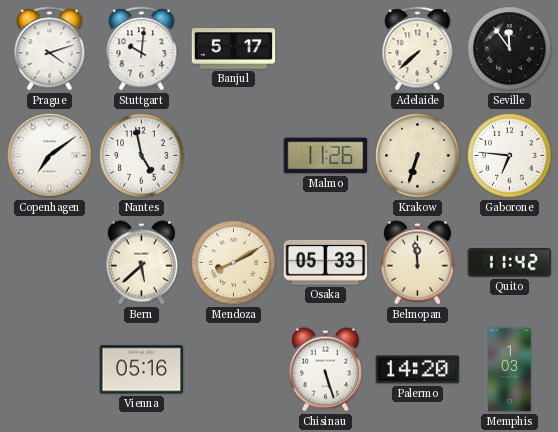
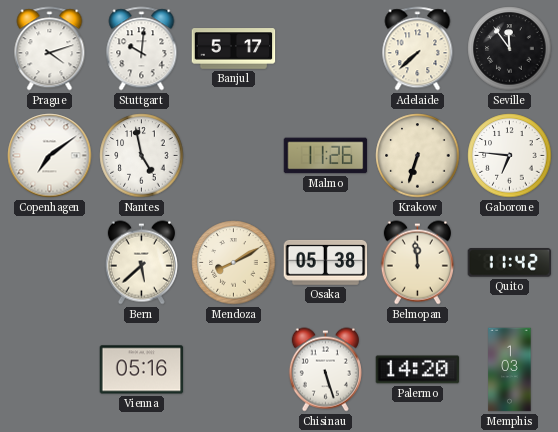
Osaka: 05:33 -> 05:38
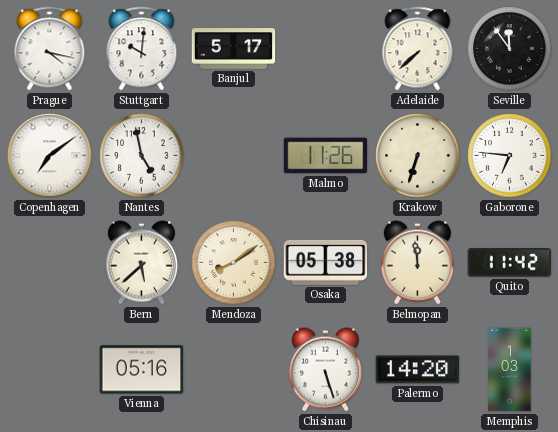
Prague: 4:12 -> 4:17
Mendoza: 8:10 -> 8:09
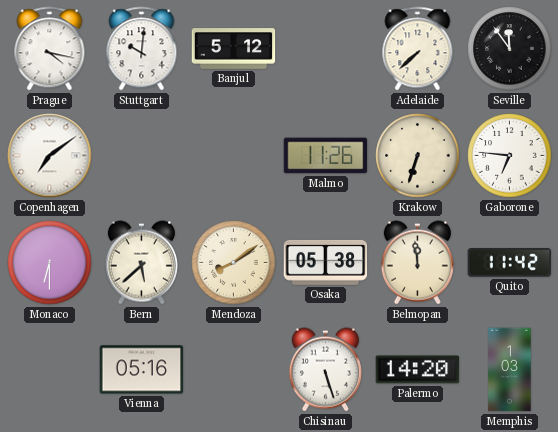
Banjul: 5:17 -> 5:12
Nantes: 4:58 -> none
Monaco: none -> 6:30
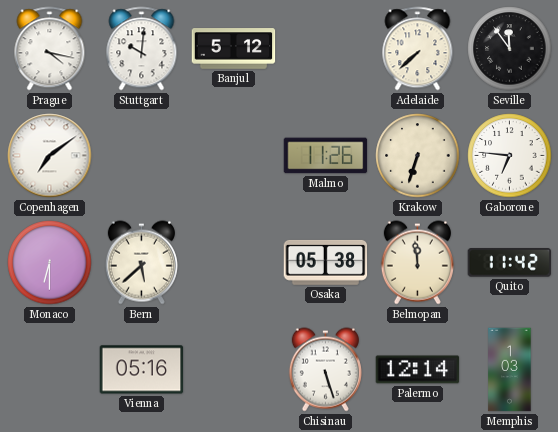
Mendoza: 8:09 -> none
Palermo: 14:20 -> 12:14
